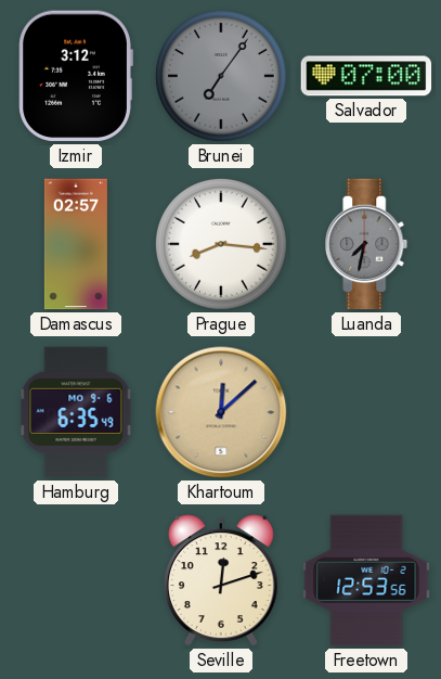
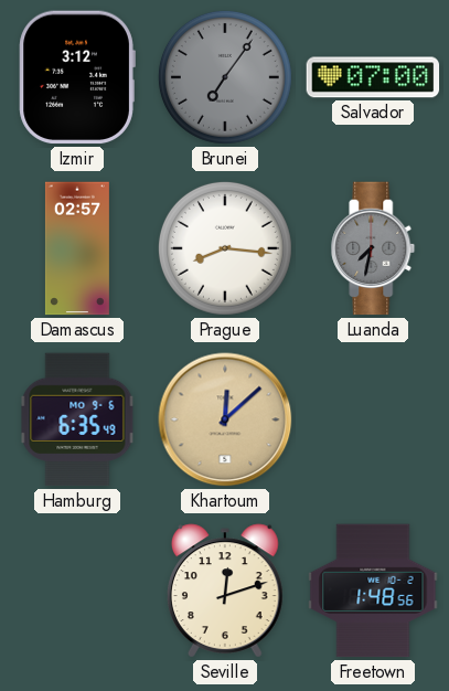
Freetown: 12:53 -> 1:48
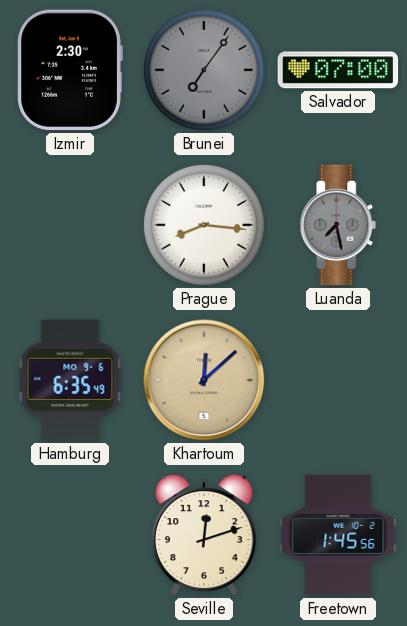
Izmir: 3:12 -> 2:30
Damascus: 02:57 -> none
Luanda: 7:32 -> 7:28
Freetown: 1:48 -> 1:45
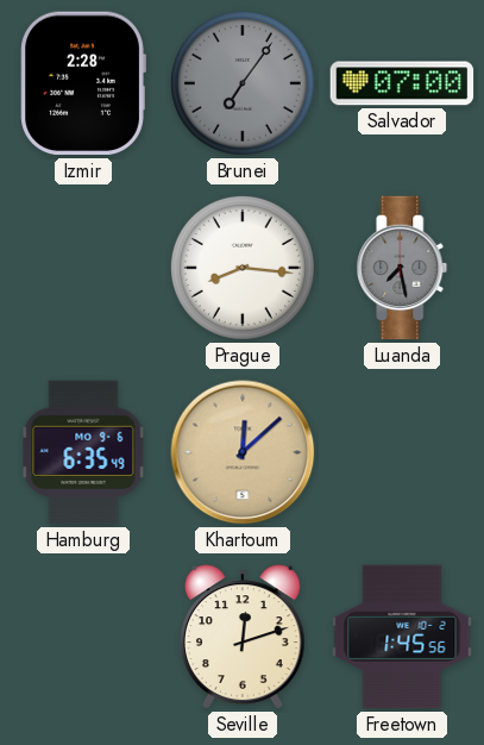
Izmir: 2:30 -> 2:28
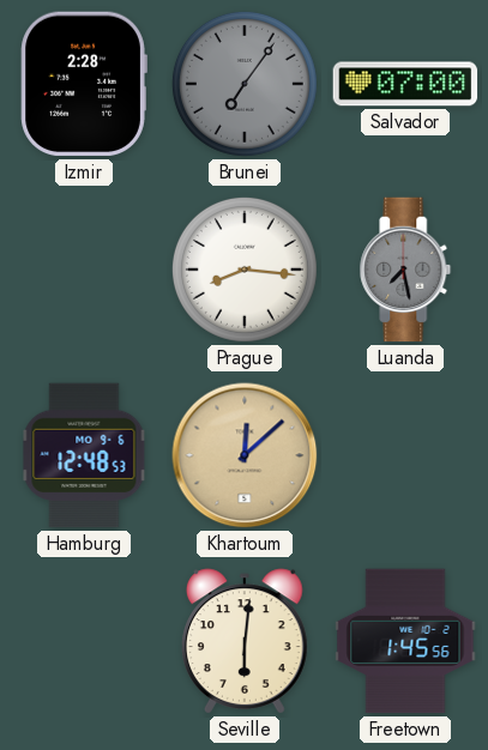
Hamburg: 6:35 -> 12:48
Seville: 12:12 -> 6:01
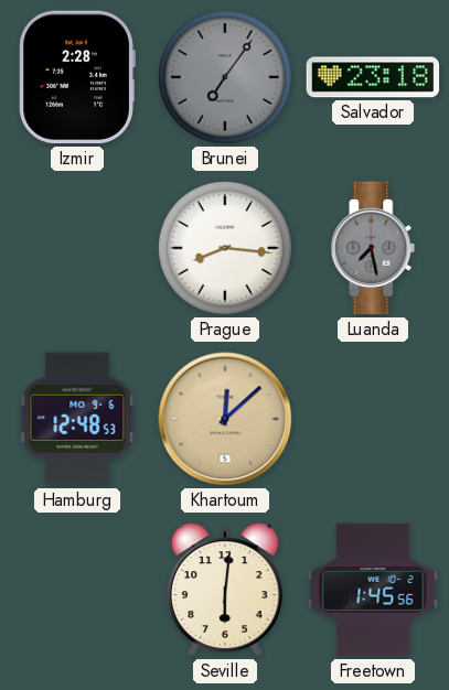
Salvador: 07:00 -> 23:18
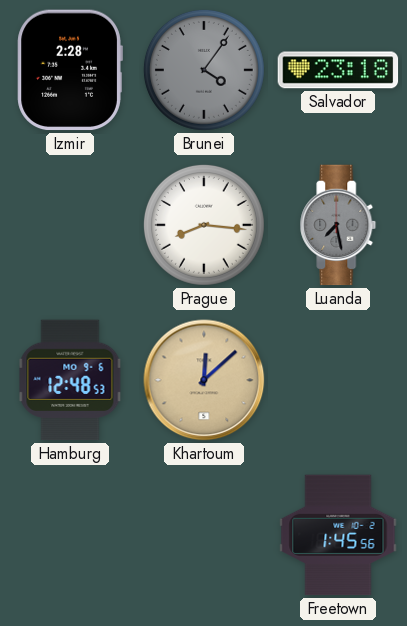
Brunei: 7:06 -> 4:06
Seville: 6:01 -> none
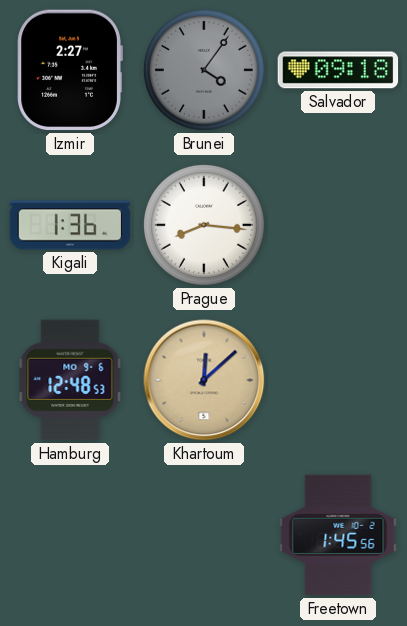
Izmir: 2:28 -> 2:27
Salvador: 23:18 -> 09:18
Kigali: none -> 1:36
Luanda: 7:28 -> none
